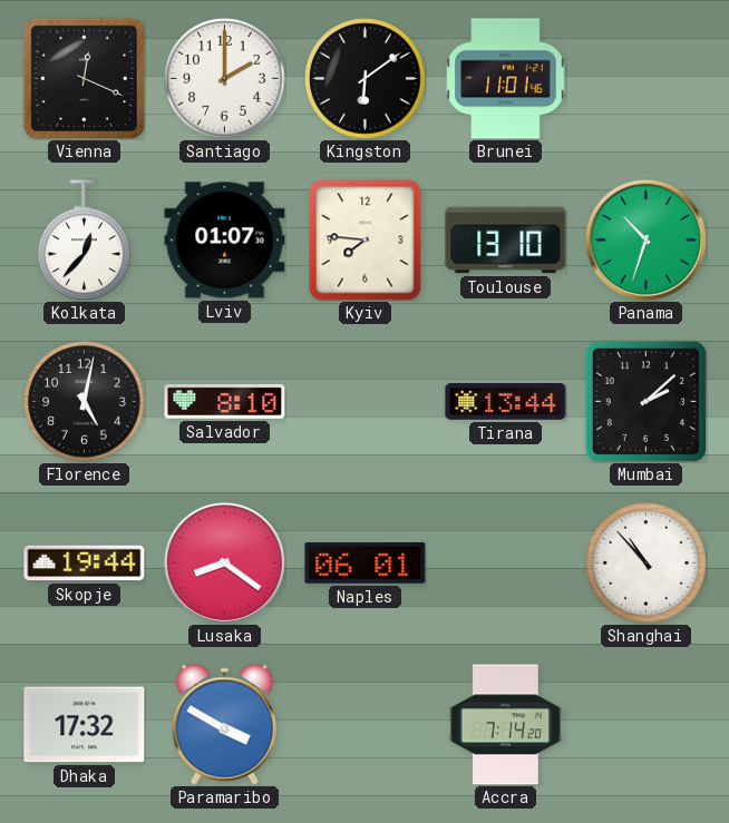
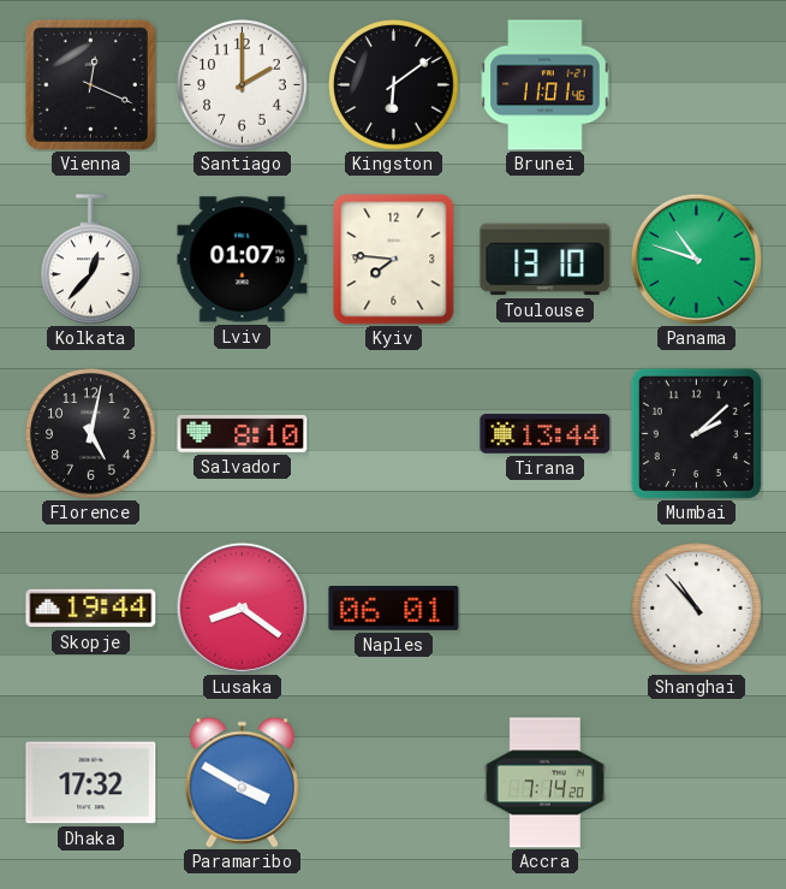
Panama: 10:33 -> 10:48
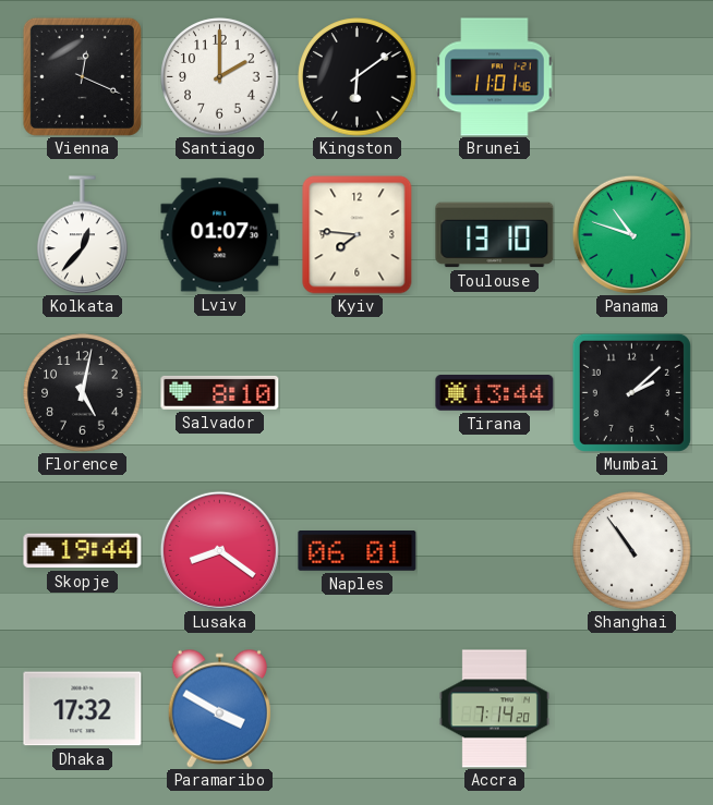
Shanghai: 10:53 -> 10:54
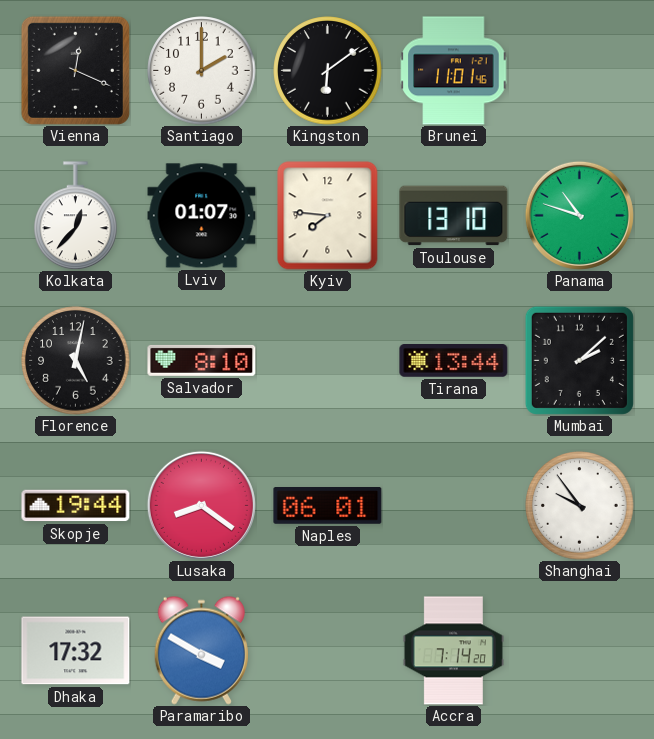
Shanghai: 10:54 -> 9:54
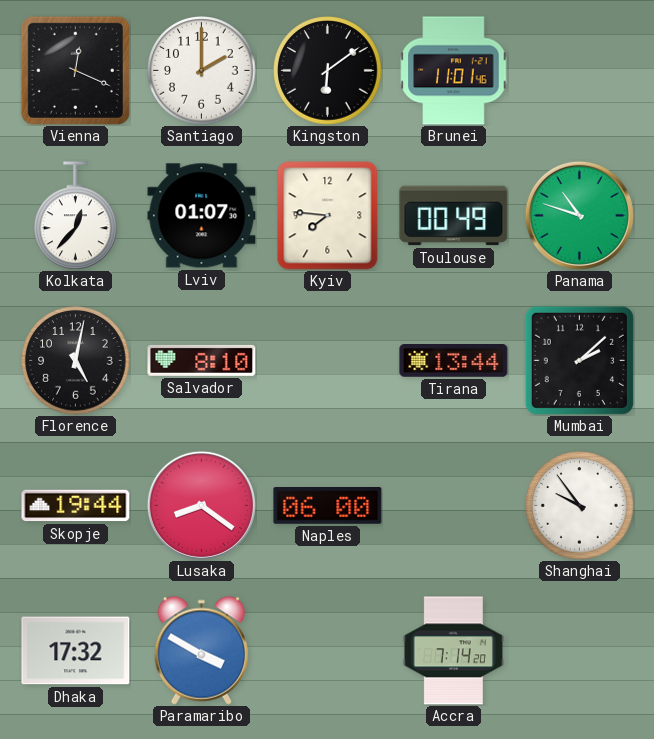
Toulouse: 13:10 -> 00:49
Naples: 06:01 -> 06:00
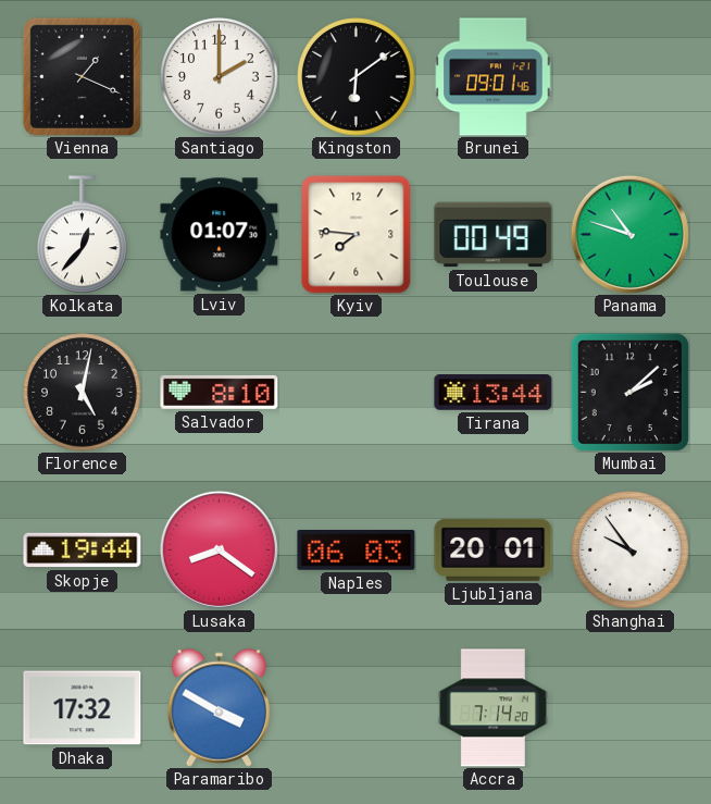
Vienna: 12:19 -> 1:19
Brunei: 11:01 -> 09:01
Naples: 06:00 -> 06:03
Ljubljana: none -> 20:01
